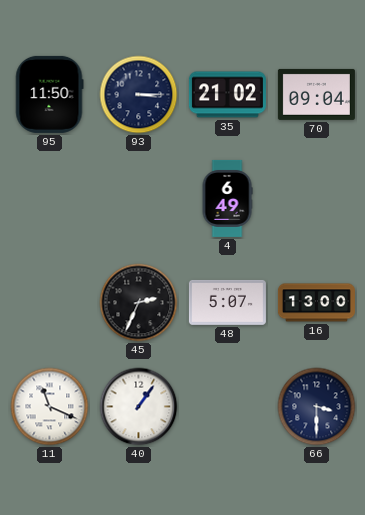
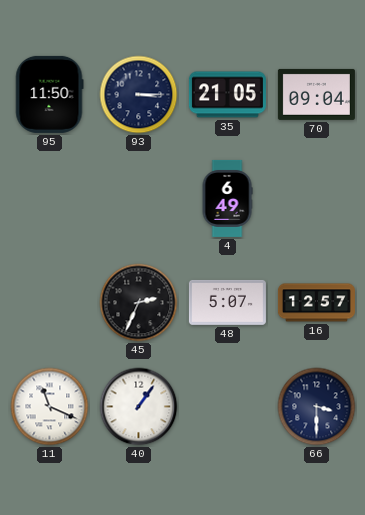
35: 21:02 -> 21:05
16: 13:00 -> 12:57
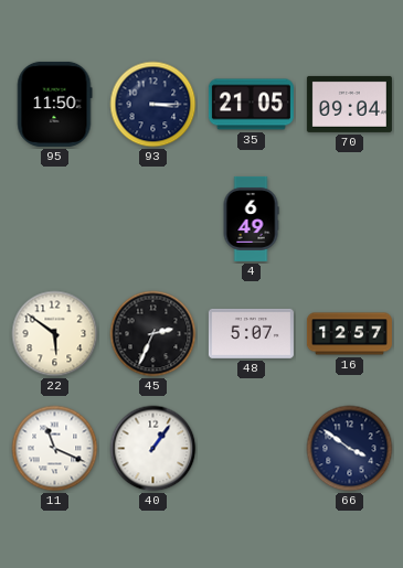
22: none -> 5:51
66: 3:30 -> 3:51
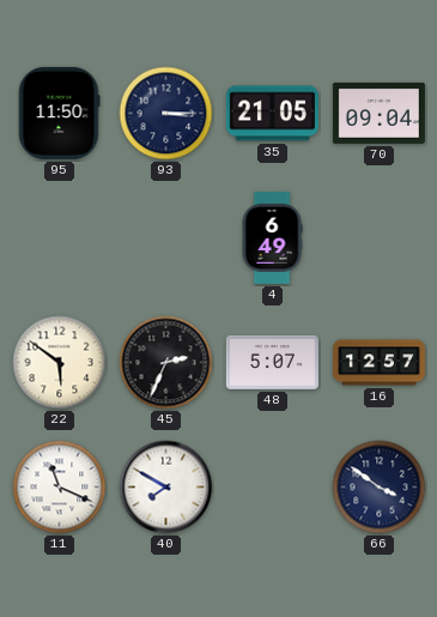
40: 1:06 -> 7:50
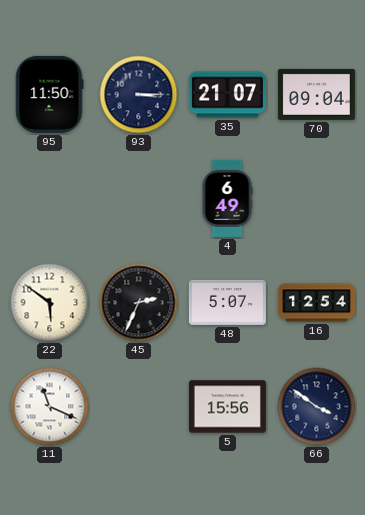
35: 21:05 -> 21:07
16: 12:57 -> 12:54
40: 7:50 -> none
5: none -> 15:56
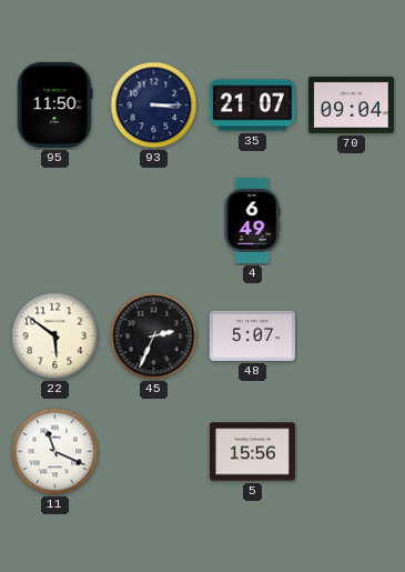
16: 12:54 -> none
66: 3:51 -> none
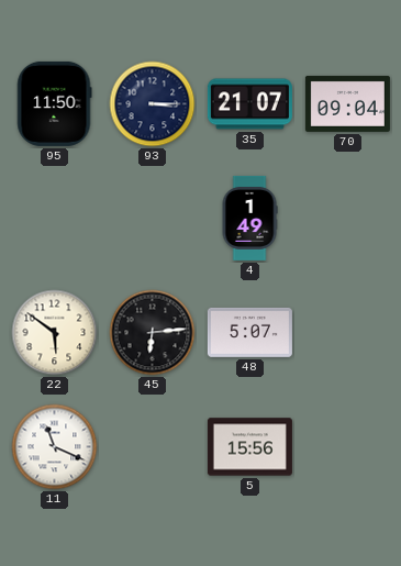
4: 6:49 -> 1:49
45: 2:34 -> 6:14
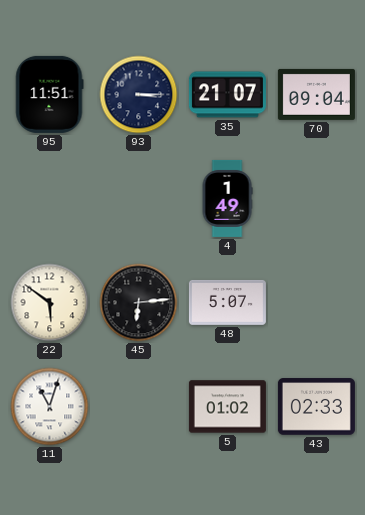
95: 11:50 -> 11:51
11: 11:19 -> 11:03
5: 15:56 -> 01:02
43: none -> 02:33
